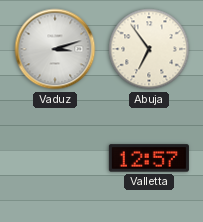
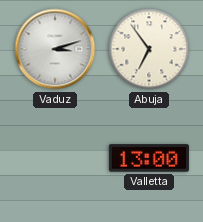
Valletta: 12:57 -> 13:00
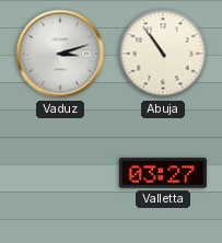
Abuja: 6:54 -> 10:54
Valletta: 13:00 -> 03:27
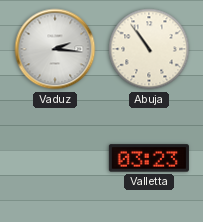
Vaduz: 3:12 -> 2:16
Valletta: 03:27 -> 03:23
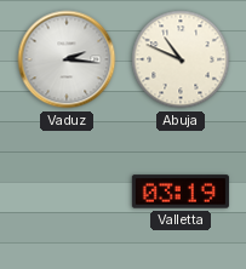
Abuja: 10:54 -> 10:49
Valletta: 03:23 -> 03:19
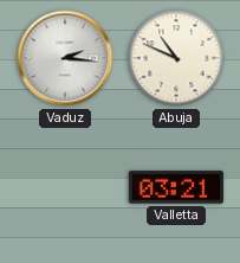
Valletta: 03:19 -> 03:21
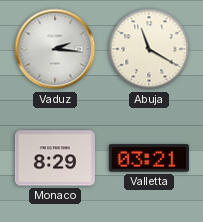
Abuja: 10:49 -> 11:20
Monaco: none -> 8:29
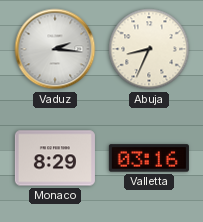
Abuja: 11:20 -> 8:34
Valletta: 03:21 -> 03:16
